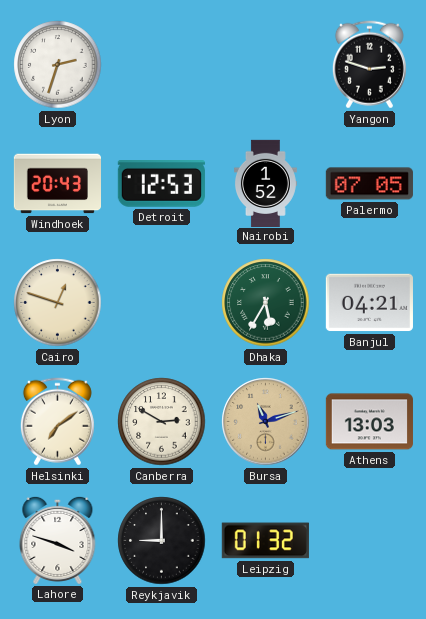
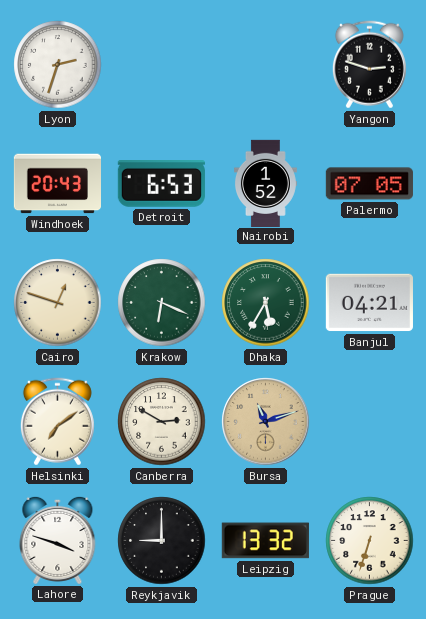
Detroit: 12:53 -> 6:53
Krakow: none -> 6:19
Athens: 13:03 -> none
Leipzig: 01:32 -> 13:32
Prague: none -> 6:33
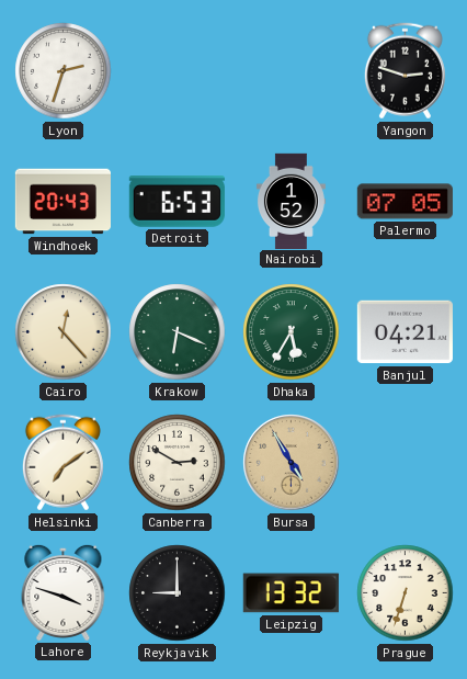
Cairo: 12:48 -> 12:23
Bursa: 11:12 -> 4:55
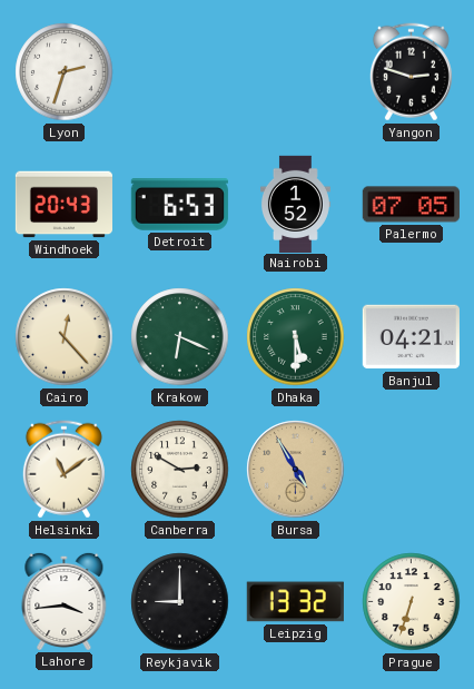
Dhaka: 5:35 -> 5:30
Helsinki: 7:09 -> 11:09
Lahore: 3:48 -> 3:44
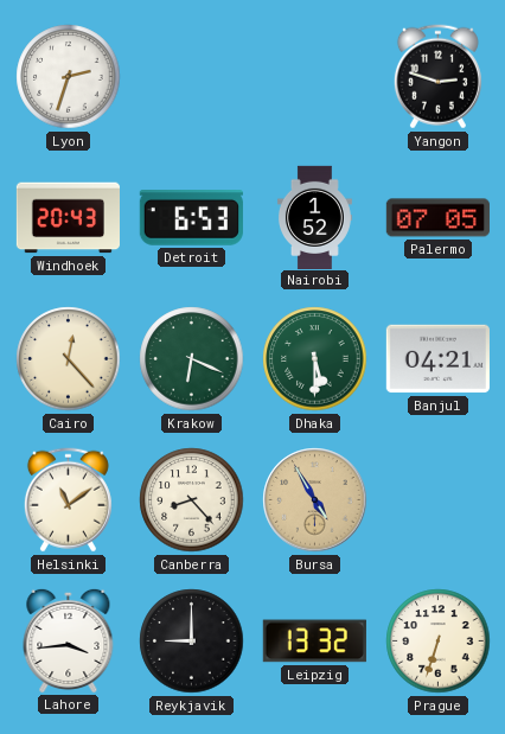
Canberra: 2:50 -> 8:23
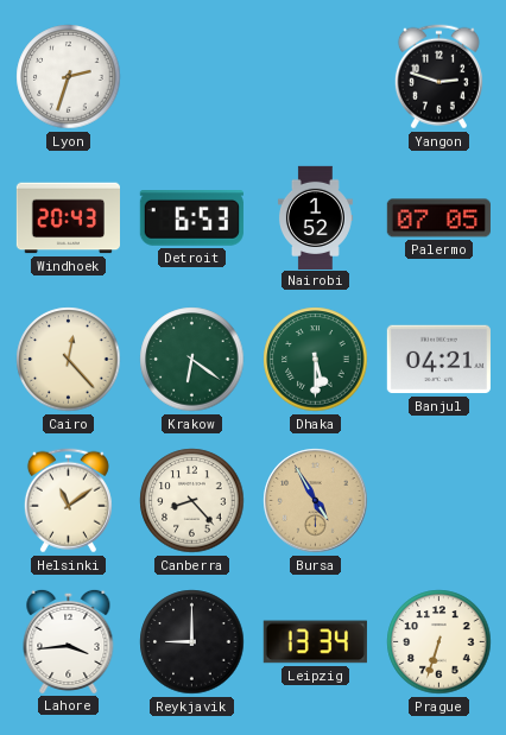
Krakow: 6:19 -> 6:21
Leipzig: 13:32 -> 13:34
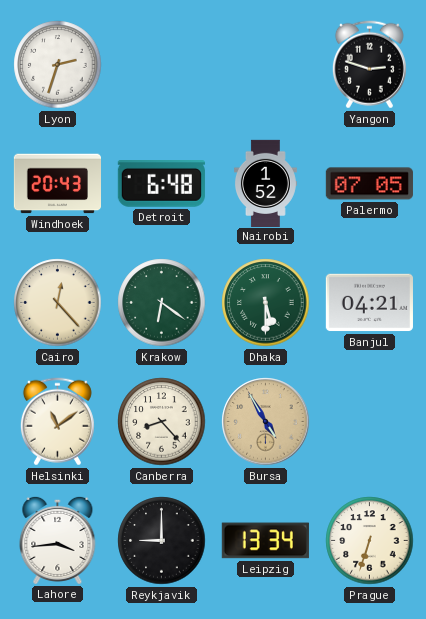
Detroit: 6:53 -> 6:48
